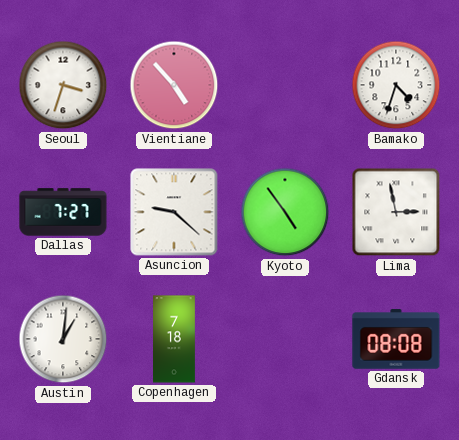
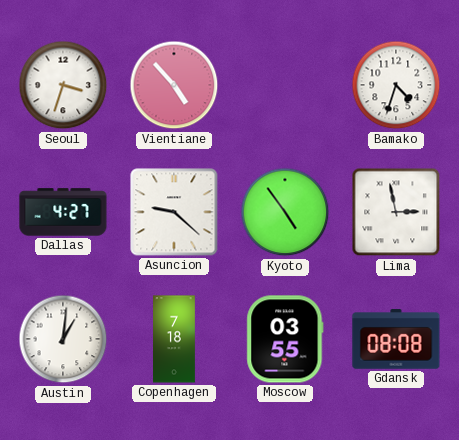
Dallas: 7:27 -> 4:27
Moscow: none -> 03:55
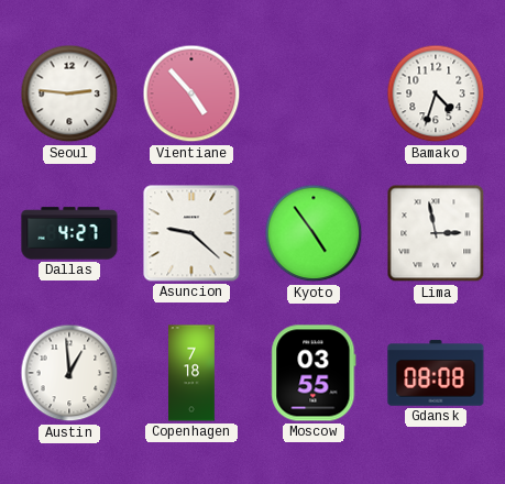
Seoul: 3:33 -> 2:46
Austin: 1:01 -> 12:59
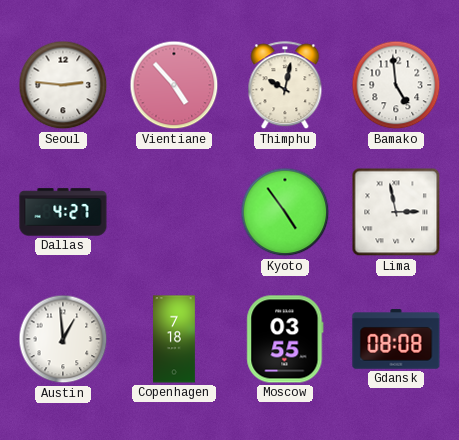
Thimphu: none -> 10:02
Bamako: 4:33 -> 4:59
Asuncion: 9:22 -> none
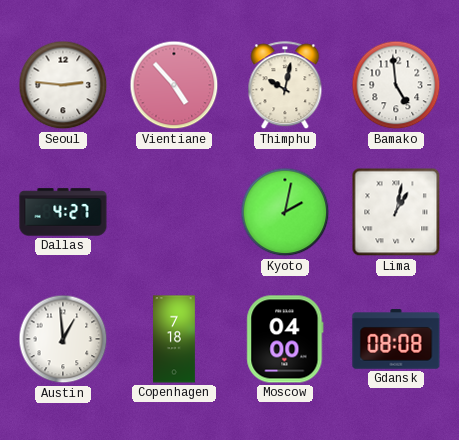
Kyoto: 4:54 -> 2:02
Lima: 2:58 -> 1:02
Moscow: 03:55 -> 04:00
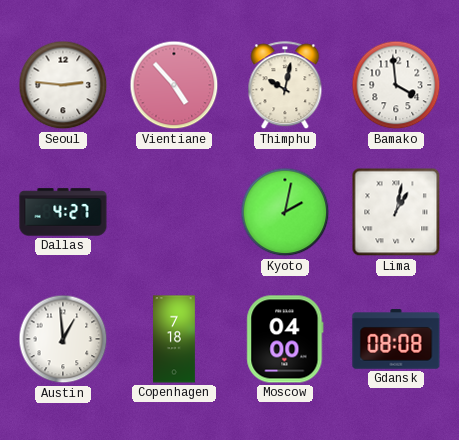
Bamako: 4:59 -> 3:59
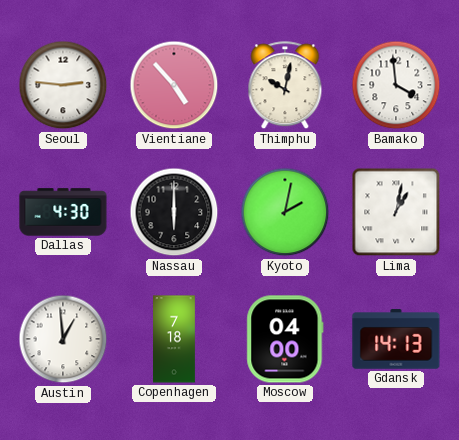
Dallas: 4:27 -> 4:30
Nassau: none -> 6:00
Gdansk: 08:08 -> 14:13
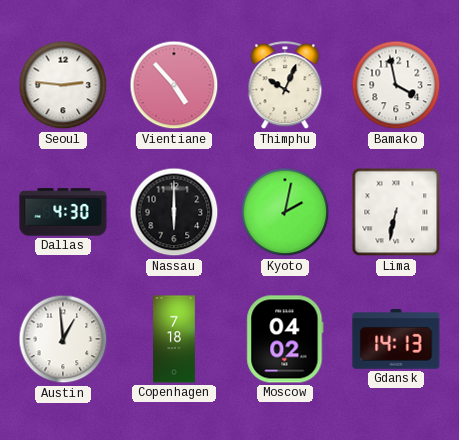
Thimphu: 10:02 -> 10:04
Bamako: 3:59 -> 3:58
Lima: 1:02 -> 6:32
Moscow: 04:00 -> 04:02
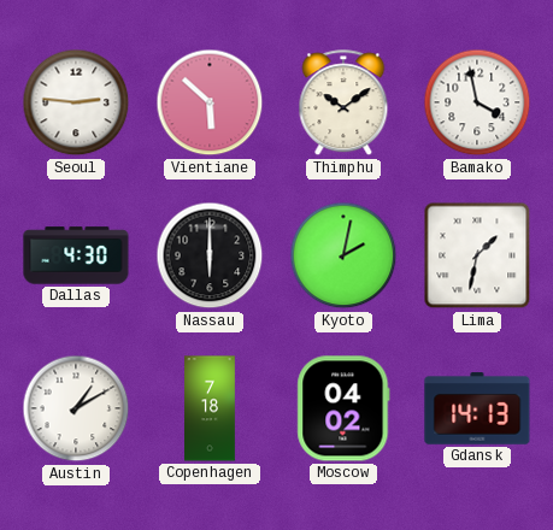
Vientiane: 4:53 -> 5:52
Thimphu: 10:04 -> 10:09
Lima: 6:32 -> 1:32
Austin: 12:59 -> 1:10
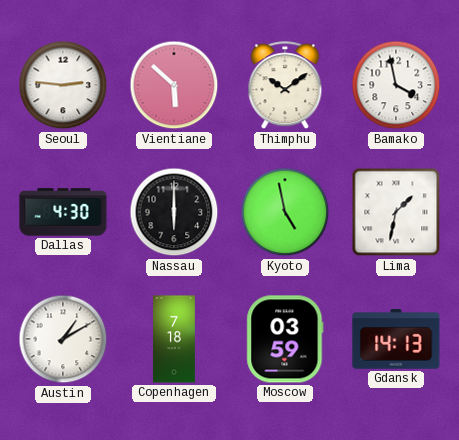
Kyoto: 2:02 -> 4:58
Moscow: 04:02 -> 03:59
